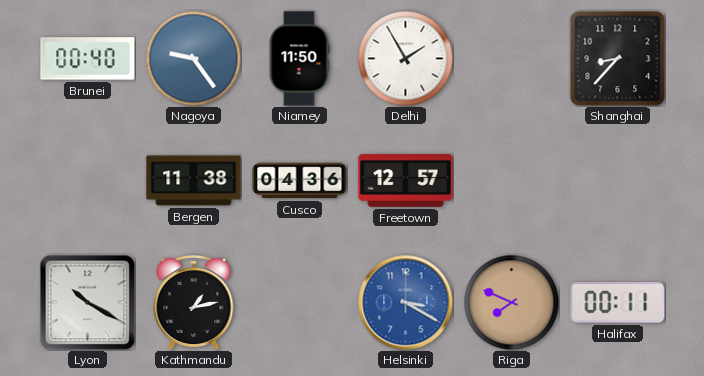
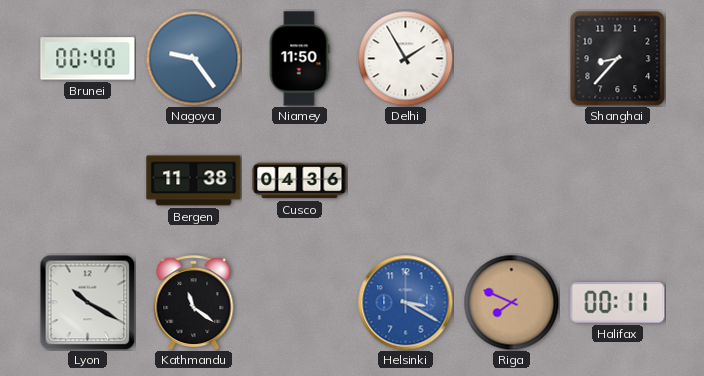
Freetown: 12:57 -> none
Kathmandu: 1:13 -> 11:21
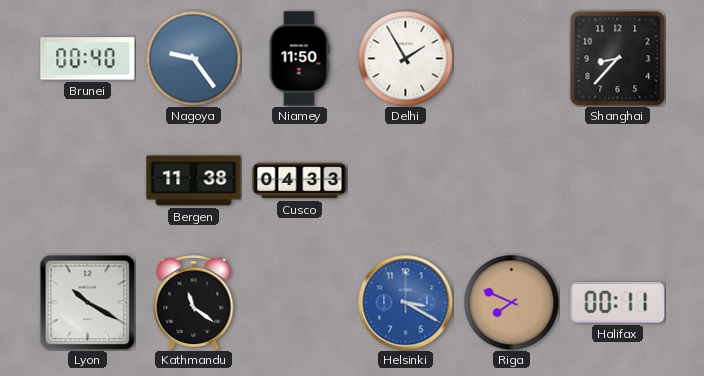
Cusco: 04:36 -> 04:33
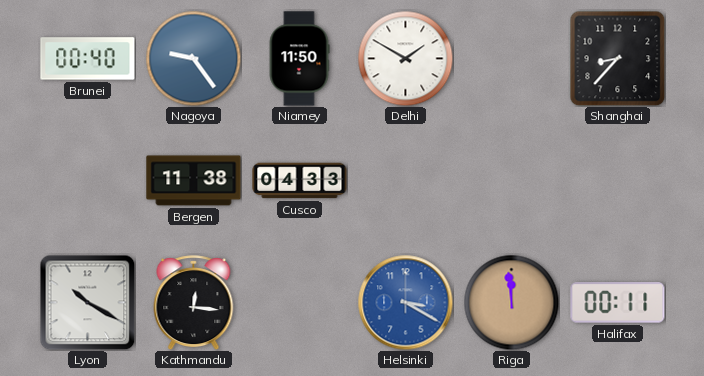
Delhi: 1:55 -> 1:50
Kathmandu: 11:21 -> 12:16
Riga: 7:49 -> 11:59
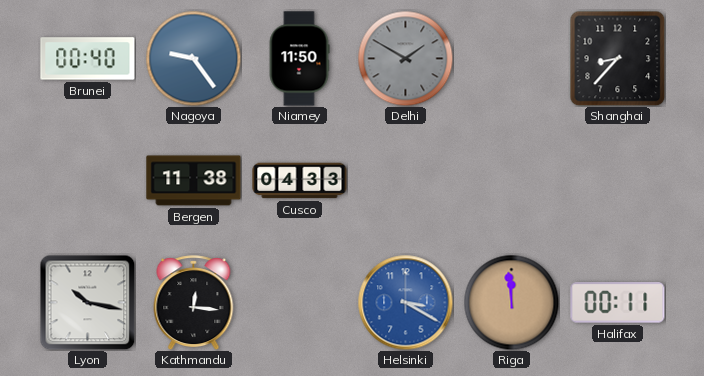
Delhi dial: white -> grey
Lyon: 10:20 -> 10:17
